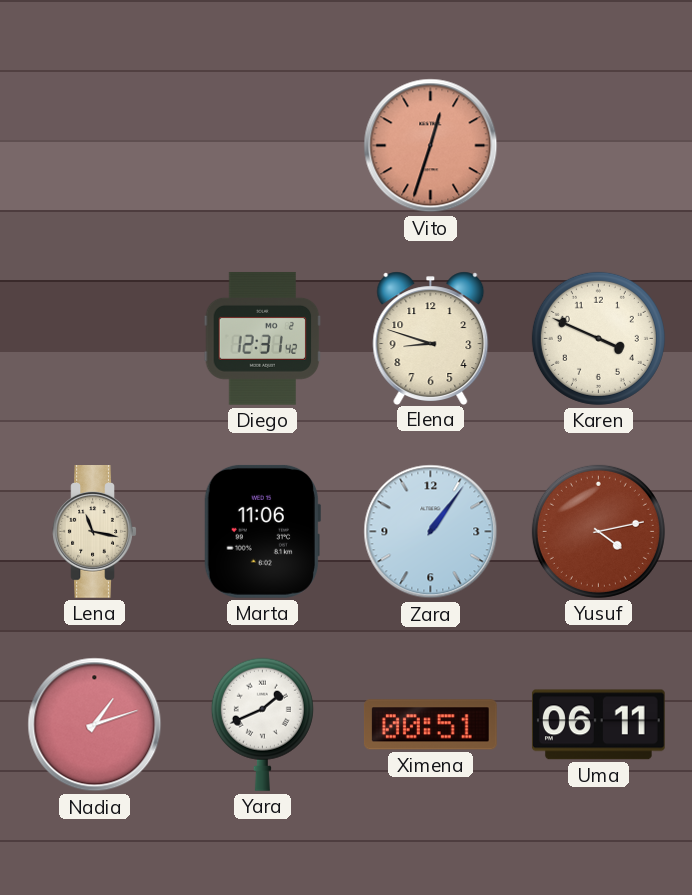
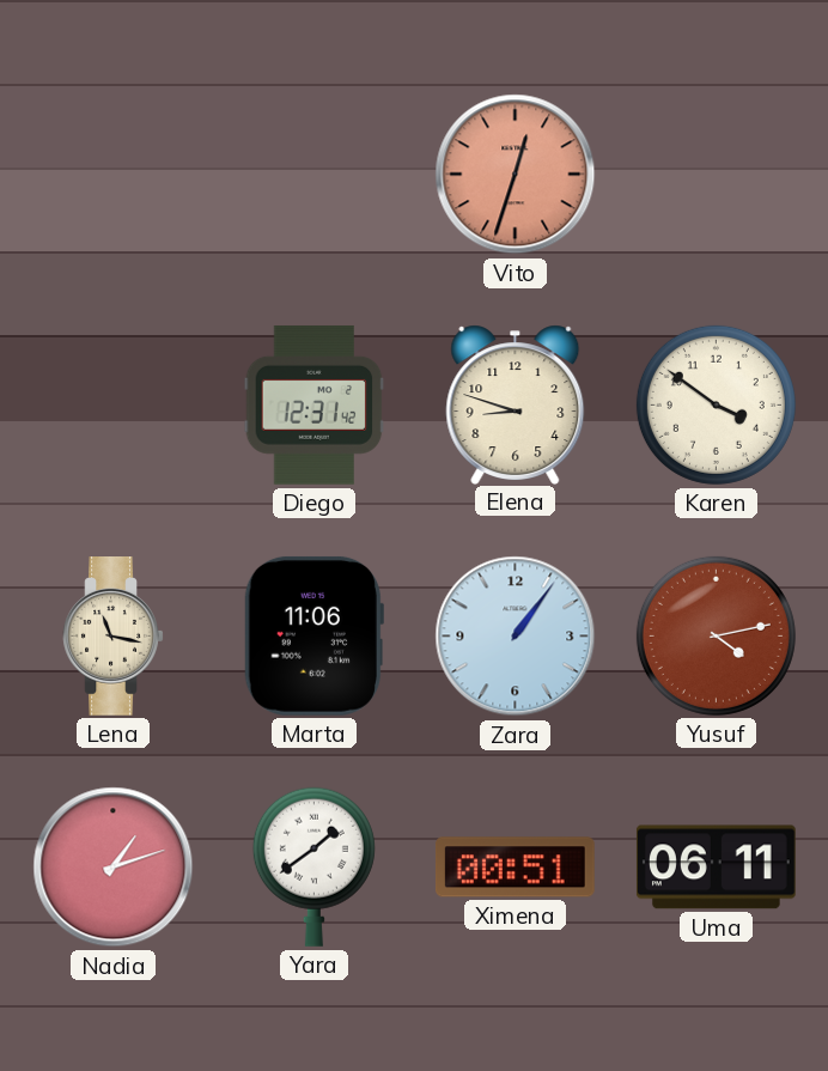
Karen: 3:49 -> 3:51
Yara: 1:41 -> 1:39
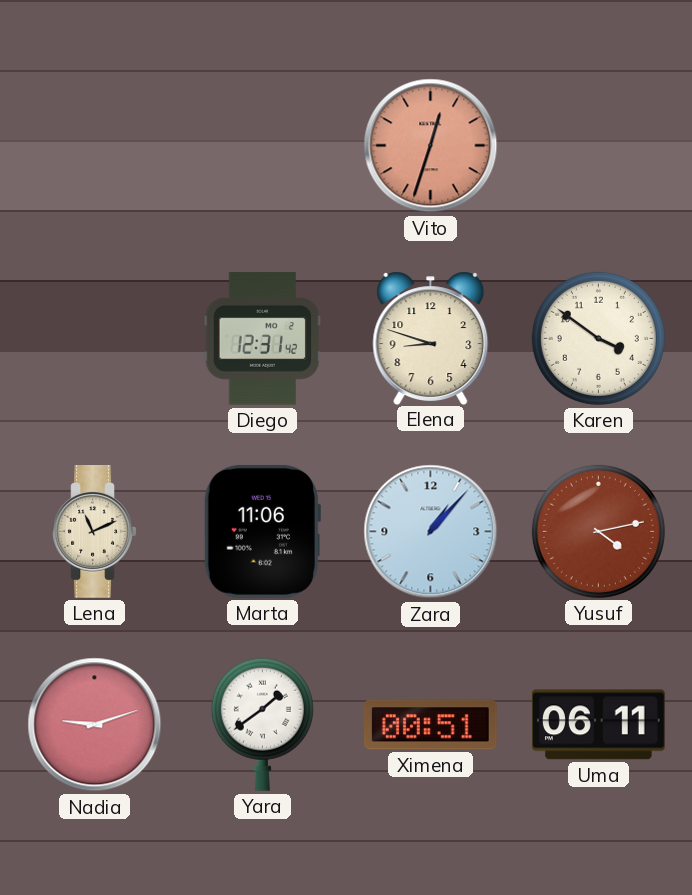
Lena: 11:17 -> 11:11
Zara: 1:06 -> 1:07
Nadia: 1:12 -> 9:12
